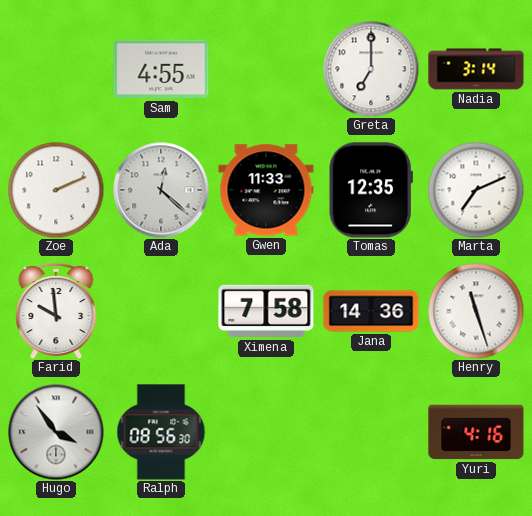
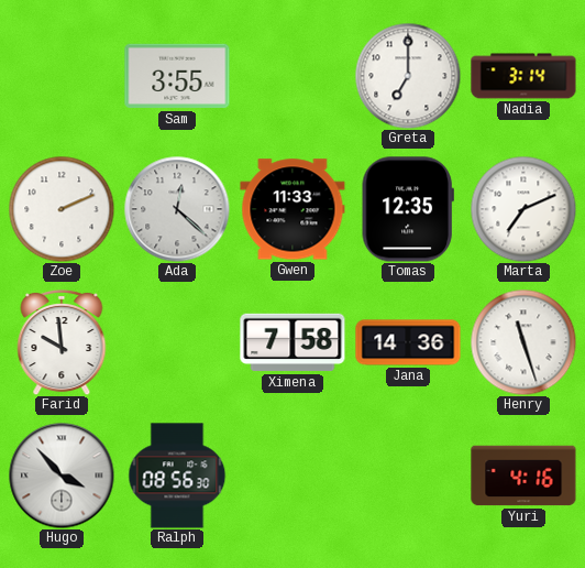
Sam: 4:55 -> 3:55
Hugo: 3:54 -> 3:53
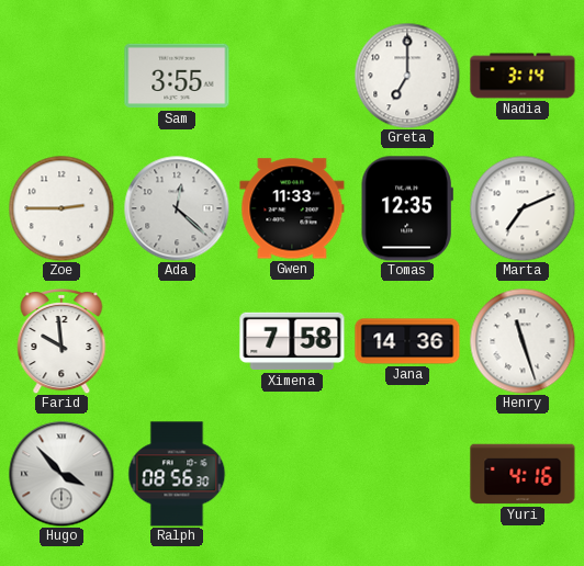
Zoe: 2:11 -> 2:45
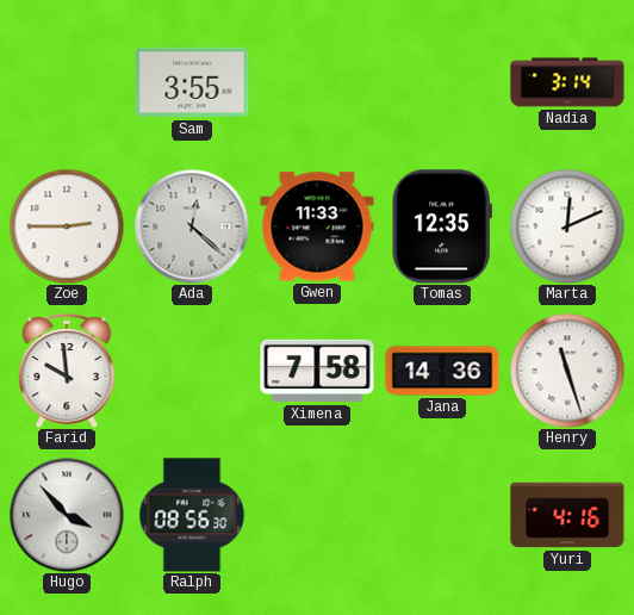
Greta: 7:00 -> none
Marta: 7:11 -> 12:11
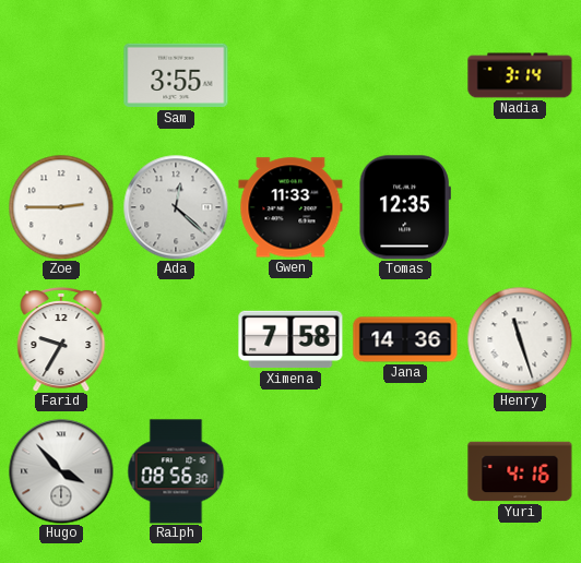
Marta: 12:11 -> none
Farid: 9:59 -> 9:35
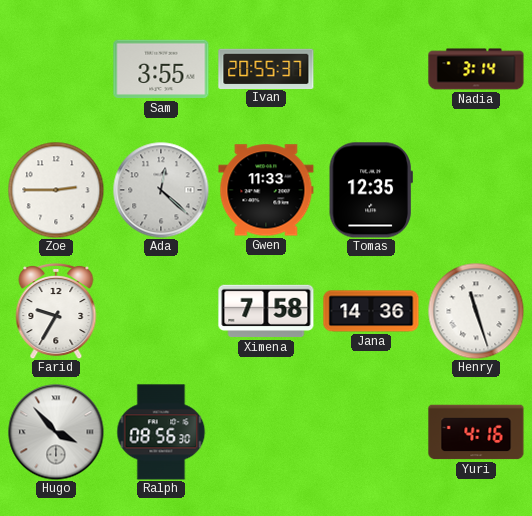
Ivan: none -> 20:55
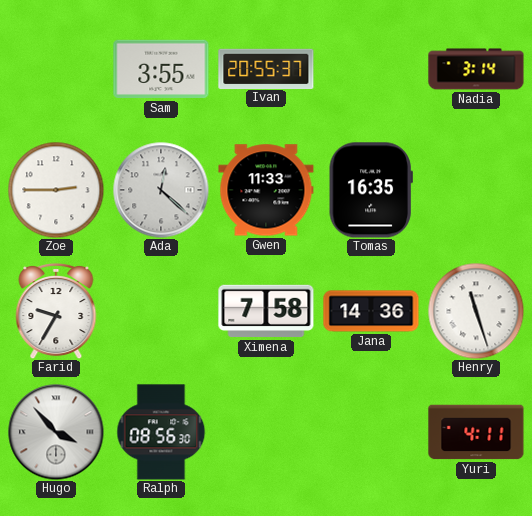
Tomas: 12:35 -> 16:35
Yuri: 4:16 -> 4:11
